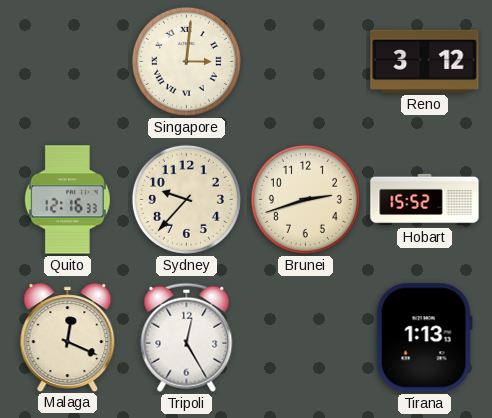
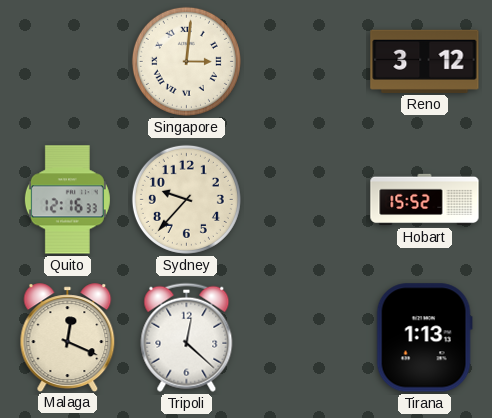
Brunei: 2:42 -> none
Tripoli: 12:25 -> 12:22
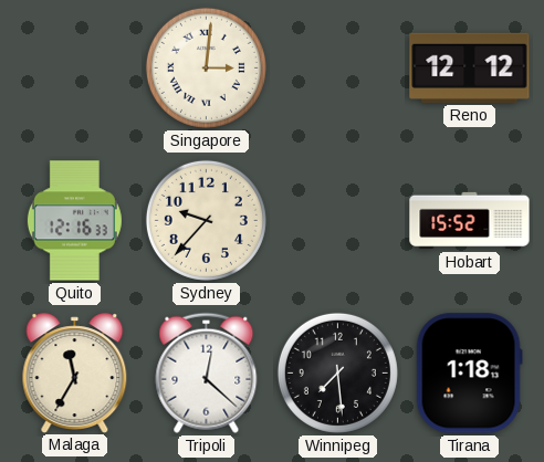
Reno: 3:12 -> 12:12
Malaga: 12:19 -> 11:35
Winnipeg: none -> 7:29
Tirana: 1:13 -> 1:18
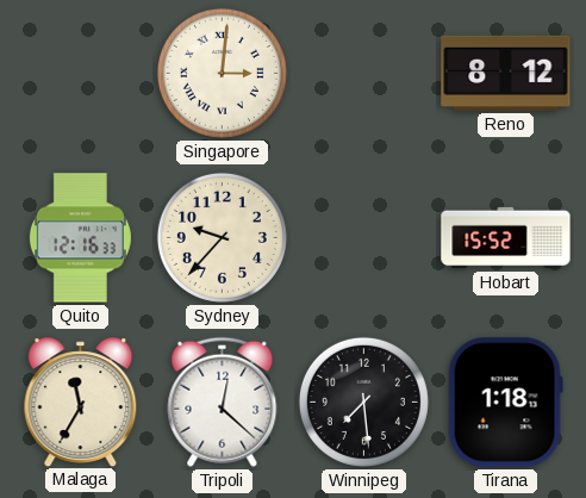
Reno: 12:12 -> 8:12
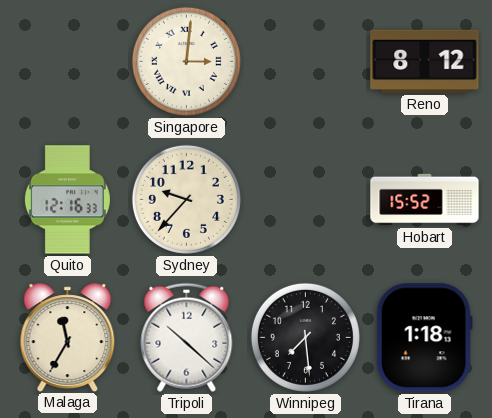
Tripoli: 12:22 -> 10:22
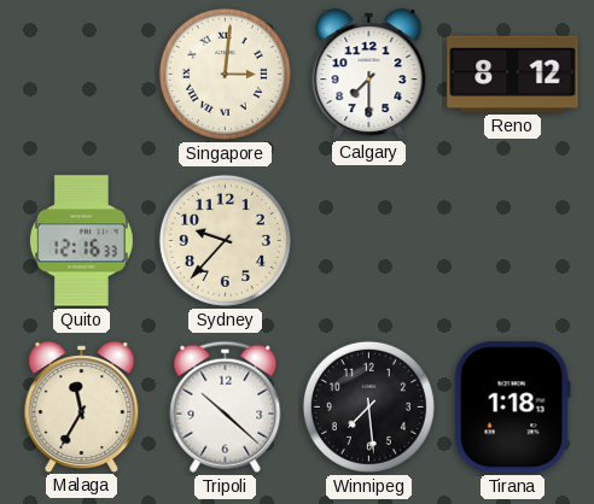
Calgary: none -> 7:30
Hobart: 15:52 -> none
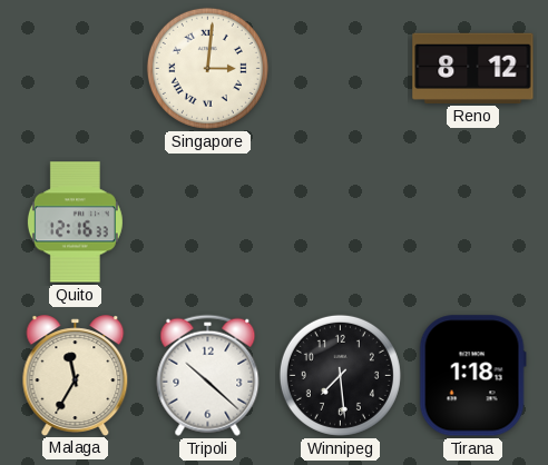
Calgary: 7:30 -> none
Sydney: 9:37 -> none
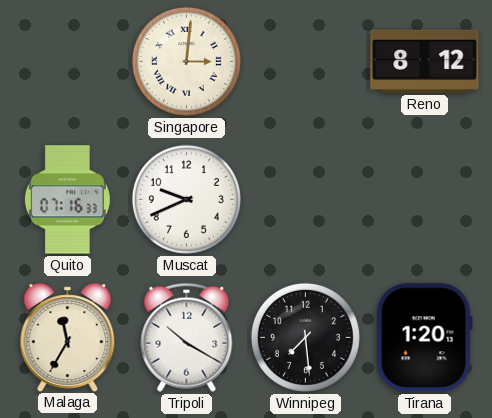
Quito: 12:16 -> 07:16
Muscat: none -> 9:41
Tripoli: 10:22 -> 10:20
Tirana: 1:18 -> 1:20
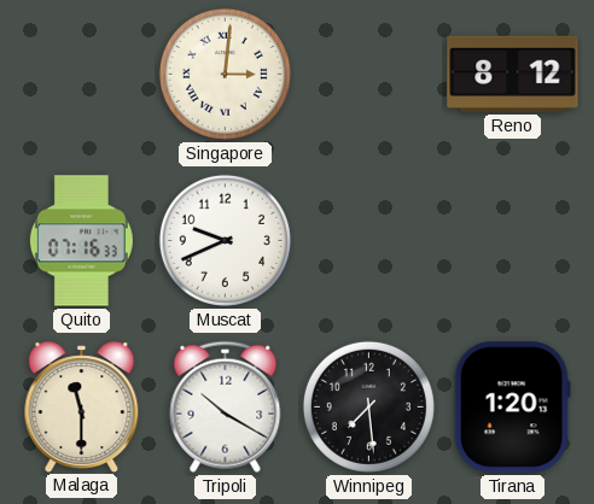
Malaga: 11:35 -> 11:30
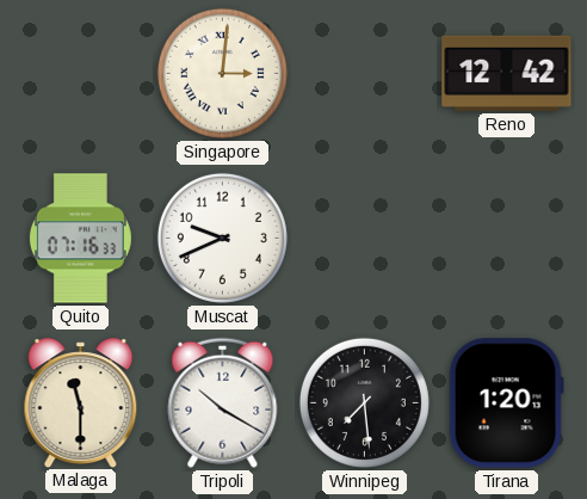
Reno: 8:12 -> 12:42
